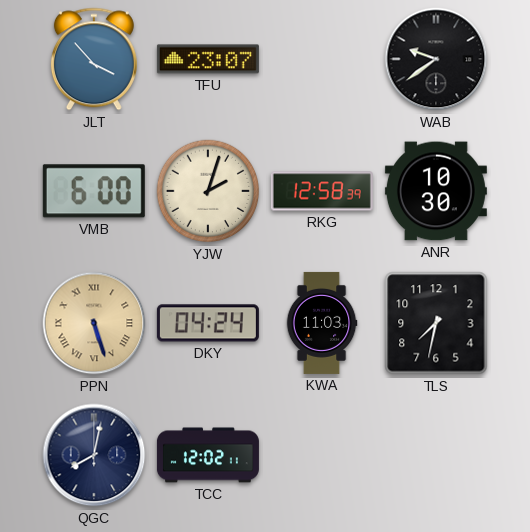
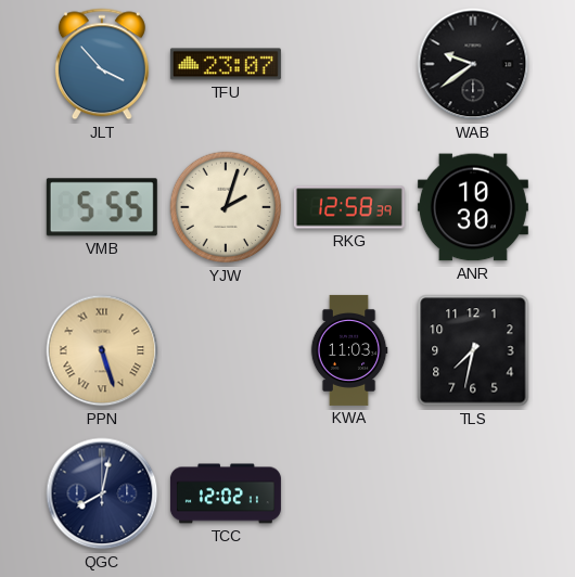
VMB: 6:00 -> 5:55
DKY: 04:24 -> none
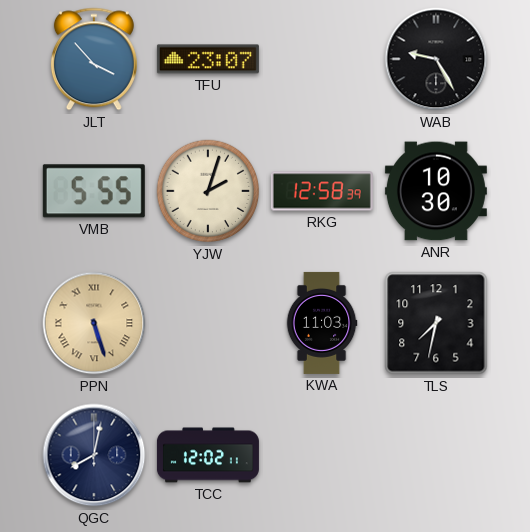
WAB: 9:39 -> 9:25
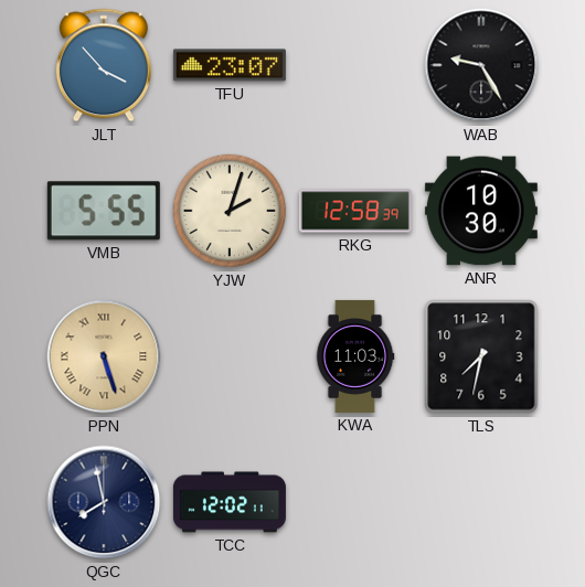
QGC: 8:02 -> 7:58
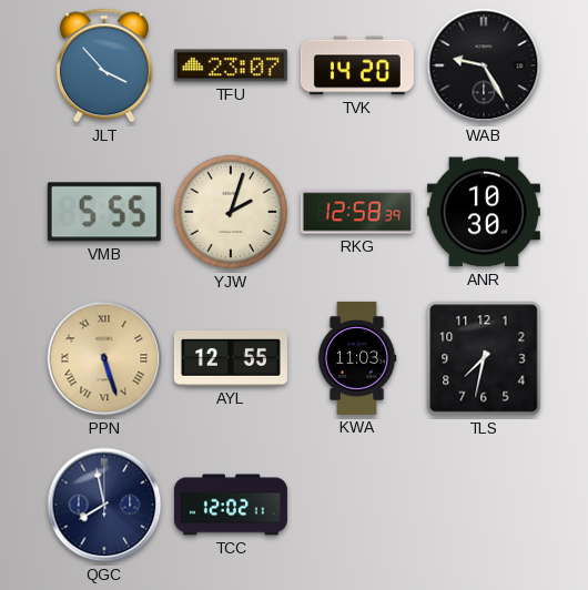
TVK: none -> 14:20
AYL: none -> 12:55
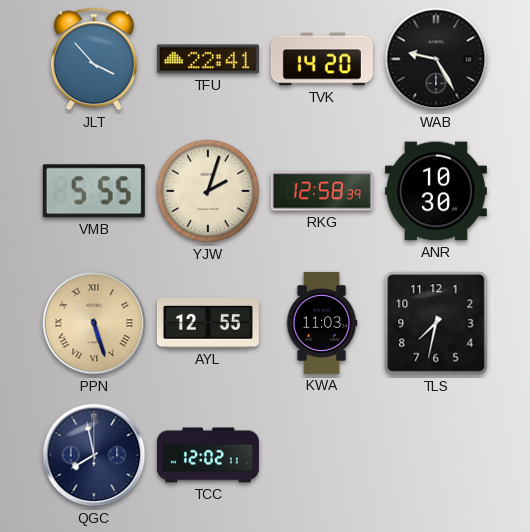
TFU: 23:07 -> 22:41
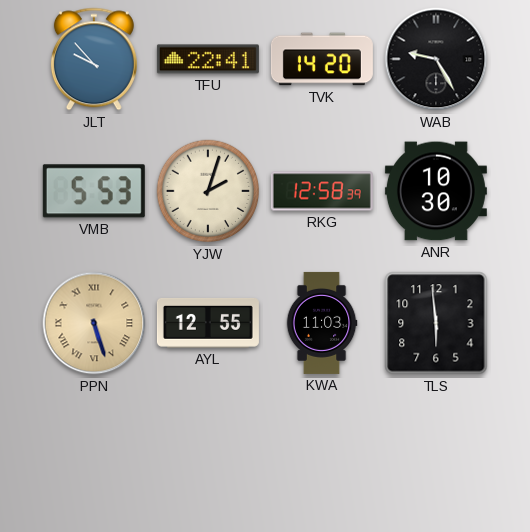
JLT: 3:53 -> 9:53
VMB: 5:55 -> 5:53
TLS: 7:32 -> 5:59
QGC: 7:58 -> none
TCC: 12:02 -> none
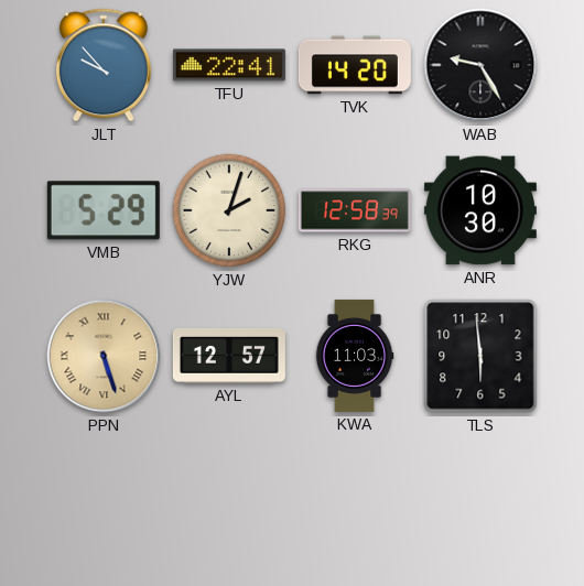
VMB: 5:53 -> 5:29
AYL: 12:55 -> 12:57
